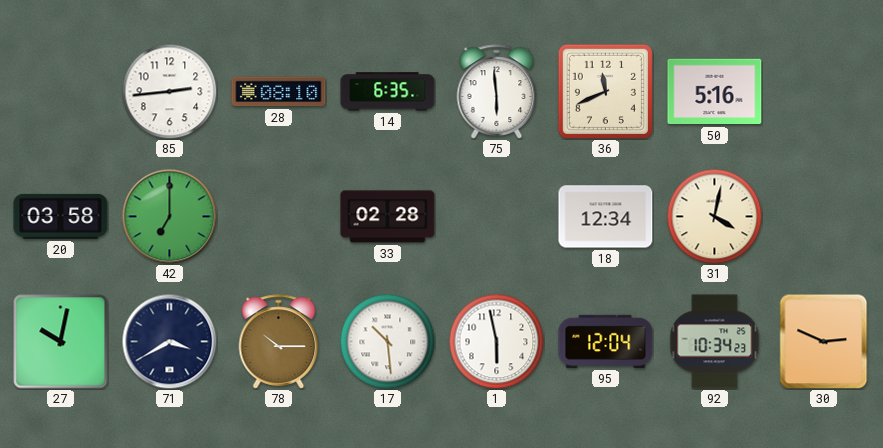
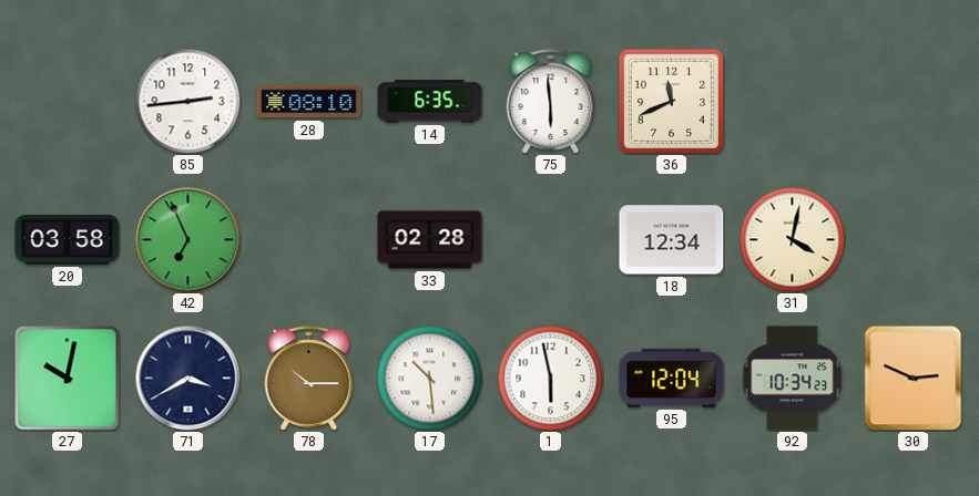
50: 5:16 -> none
42: 7:00 -> 6:56
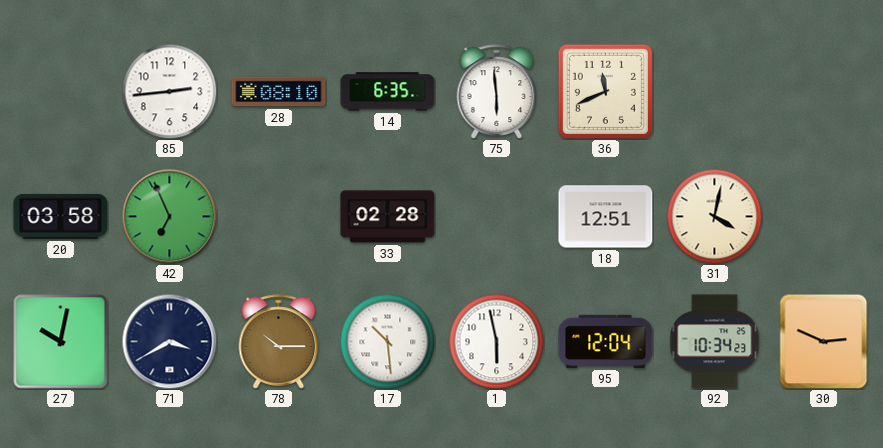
18: 12:34 -> 12:51
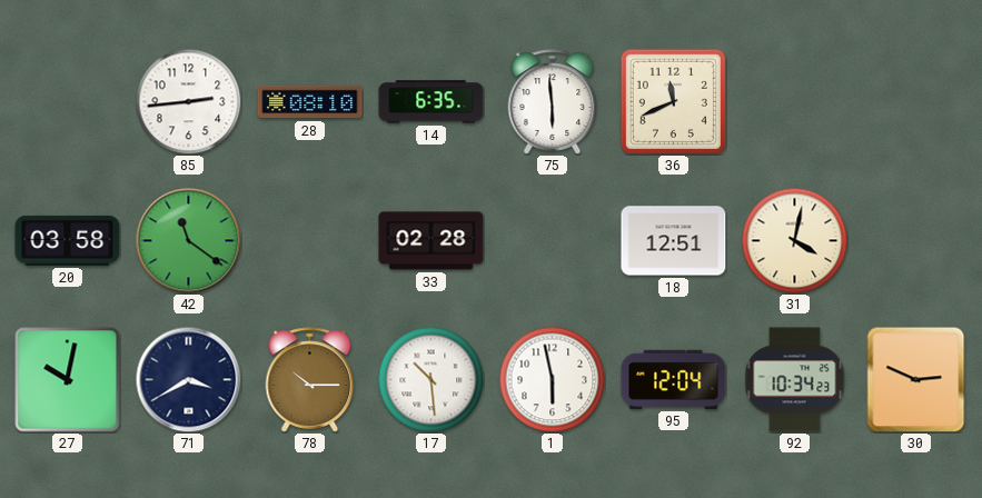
42: 6:56 -> 11:21
